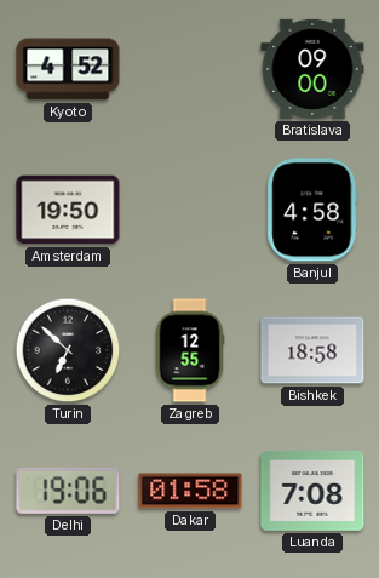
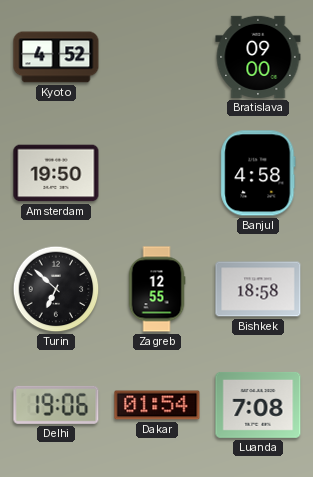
Dakar: 01:58 -> 01:54
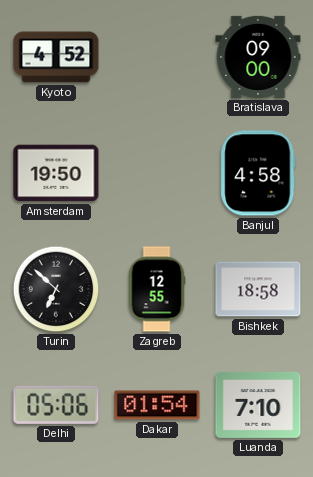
Delhi: 19:06 -> 05:06
Luanda: 7:08 -> 7:10
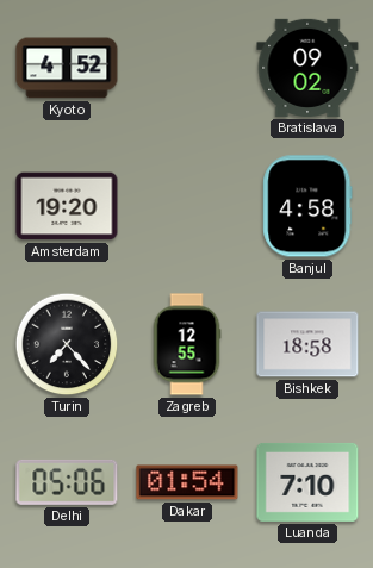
Bratislava: 09:00 -> 09:02
Amsterdam: 19:50 -> 19:20
Turin: 6:52 -> 7:23
